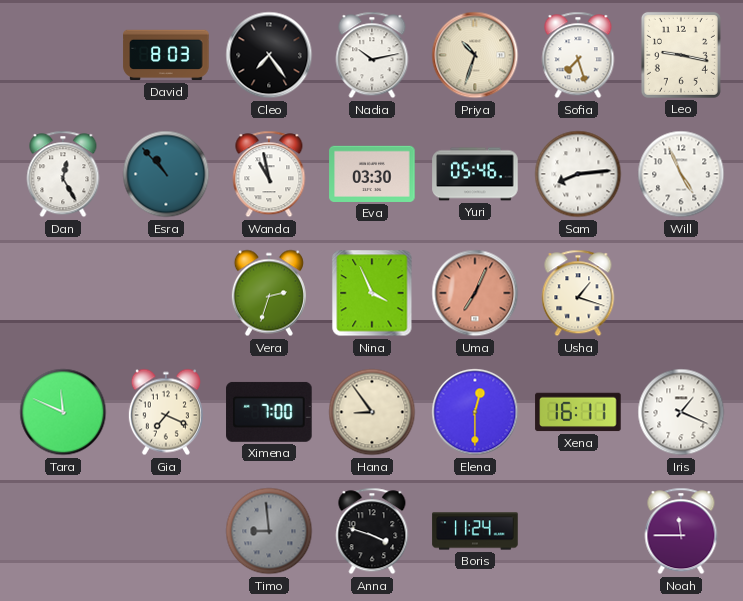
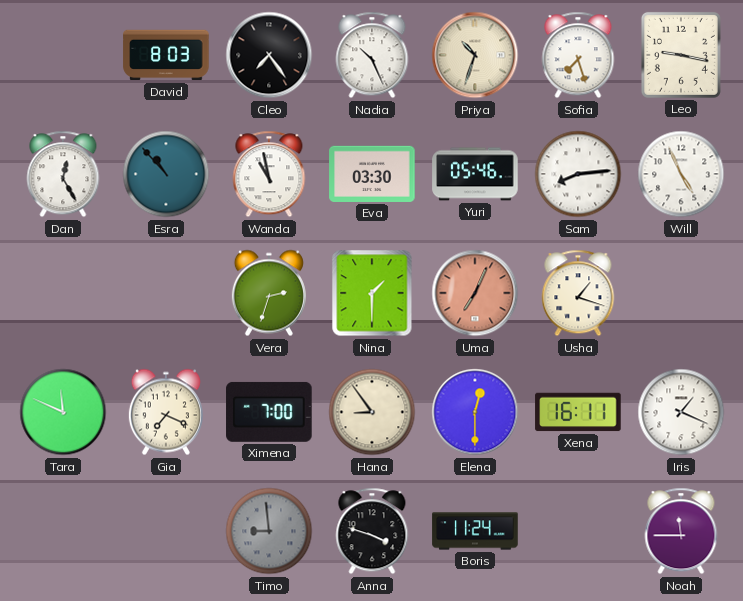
Nadia: 10:13 -> 10:26
Nina: 3:56 -> 1:30
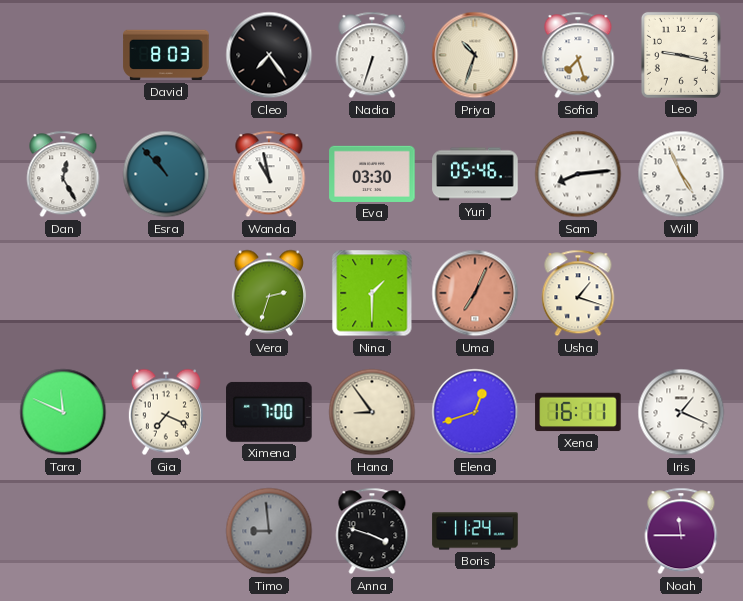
Nadia: 10:26 -> 6:33
Elena: 12:30 -> 12:42
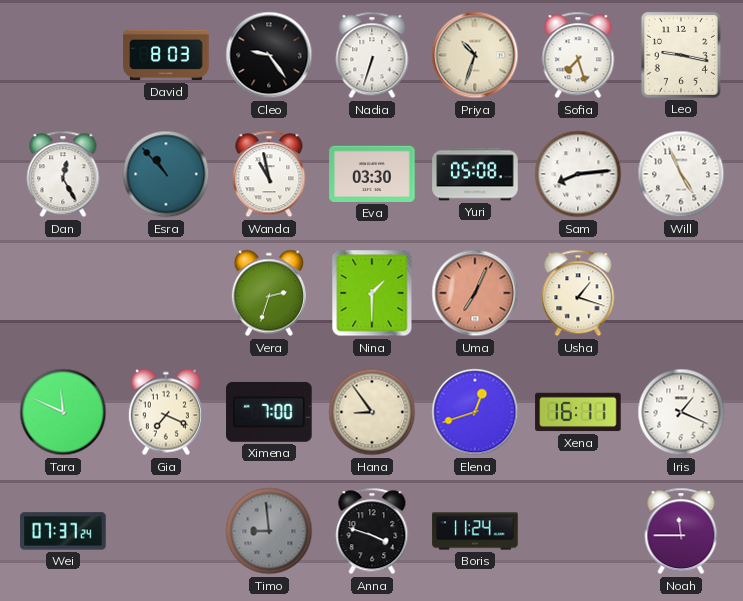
Cleo: 7:24 -> 9:24
Yuri: 05:46 -> 05:08
Wei: none -> 07:37
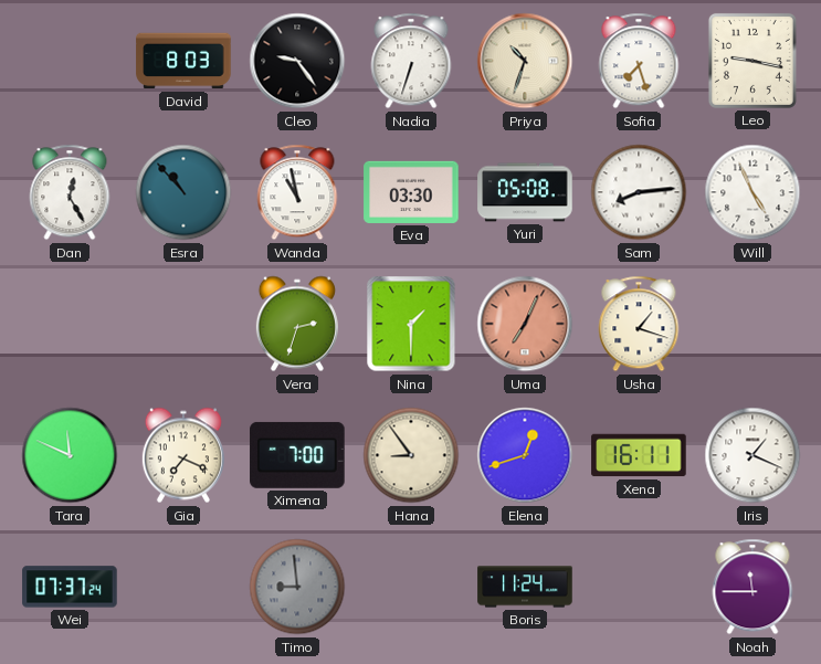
Anna: 3:48 -> none
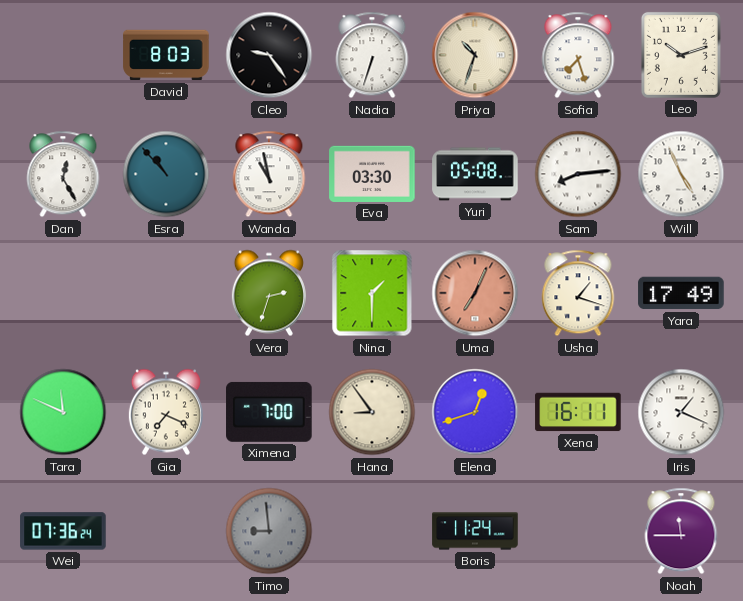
Leo: 9:17 -> 10:12
Yara: none -> 17:49
Wei: 07:37 -> 07:36
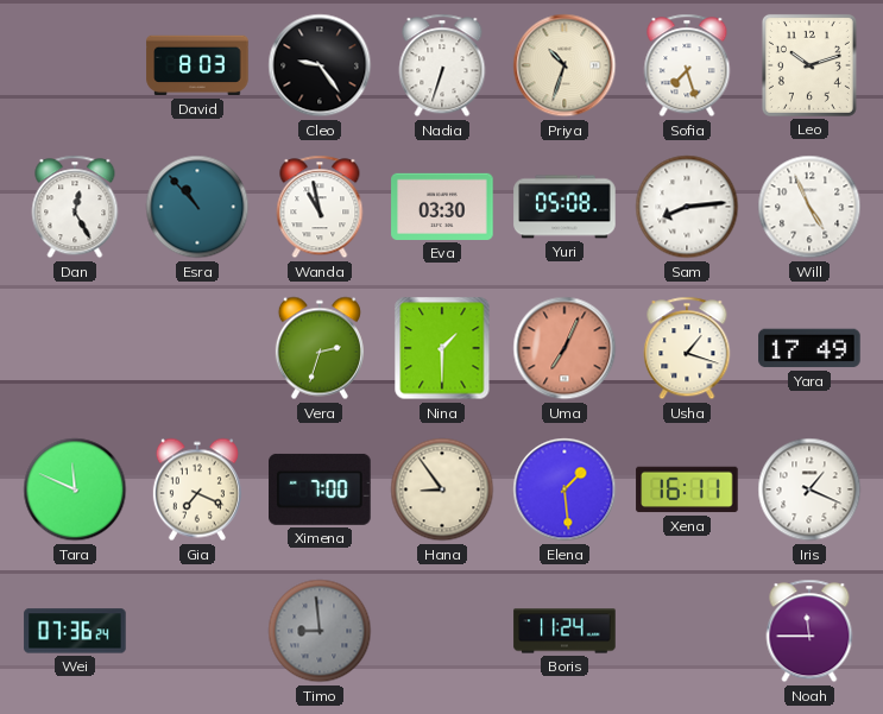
Elena: 12:42 -> 1:29
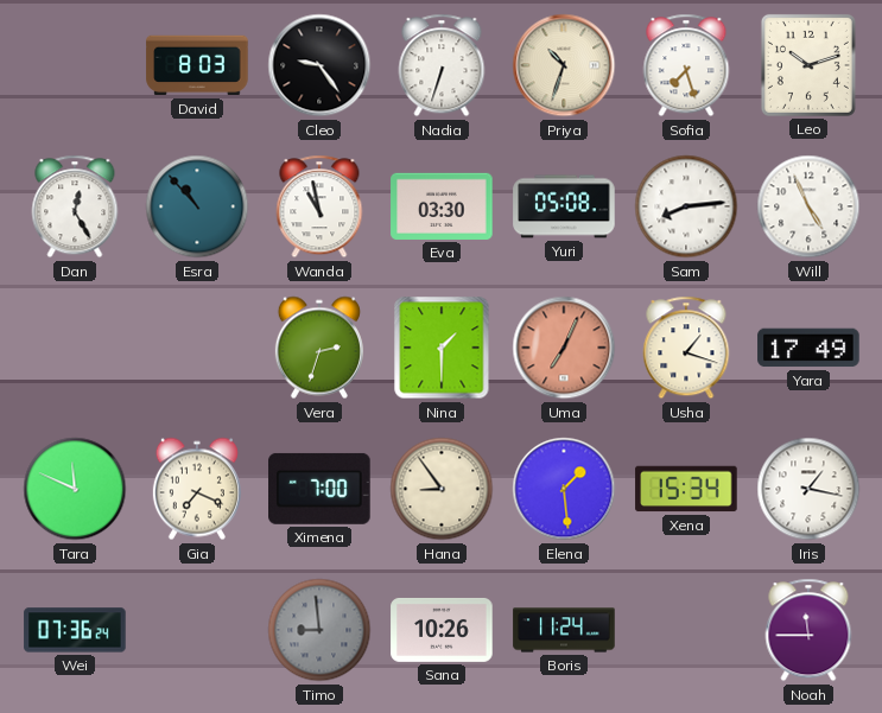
Xena: 16:11 -> 15:34
Iris: 1:19 -> 1:17
Sana: none -> 10:26
